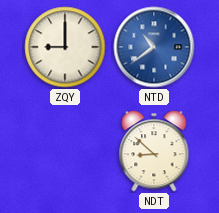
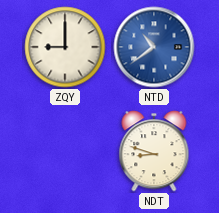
NDT: 8:52 -> 8:48
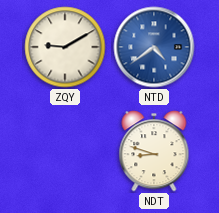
ZQY: 9:00 -> 9:10
NTD: 10:39 -> 4:39
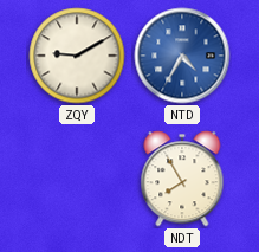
NTD: 4:39 -> 4:35
NDT: 8:48 -> 7:55
